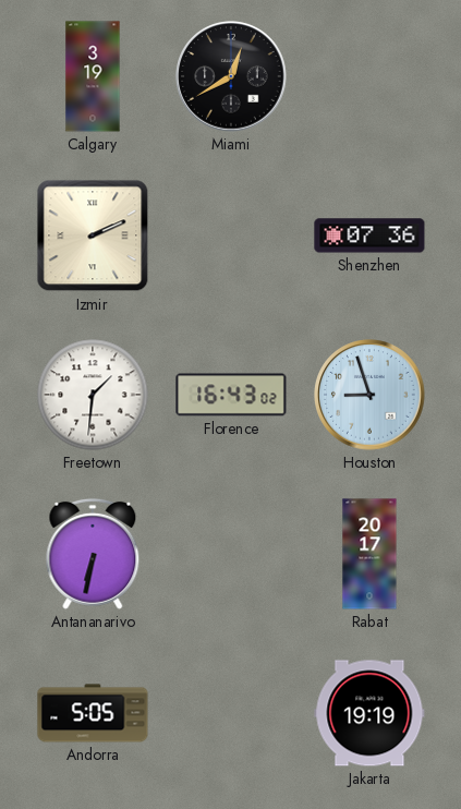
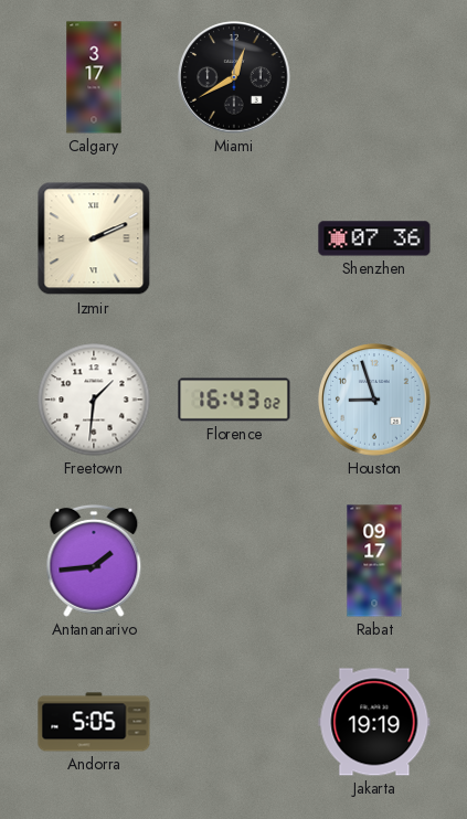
Calgary: 3:19 -> 3:17
Antananarivo: 6:32 -> 1:44
Rabat: 20:17 -> 09:17
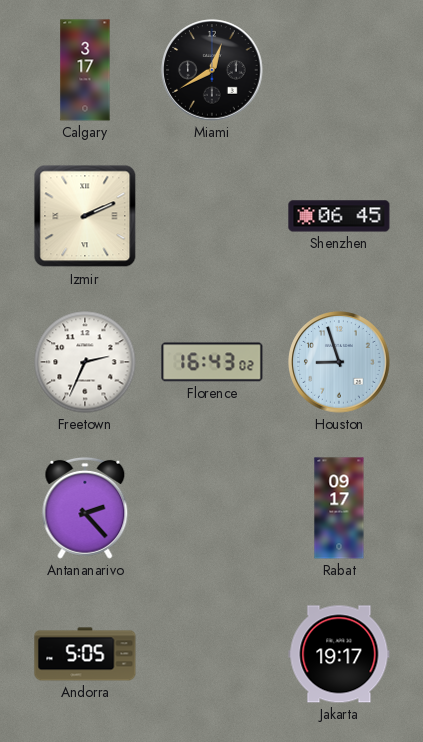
Shenzhen: 07:36 -> 06:45
Freetown: 1:31 -> 2:34
Antananarivo: 1:44 -> 2:23
Jakarta: 19:19 -> 19:17
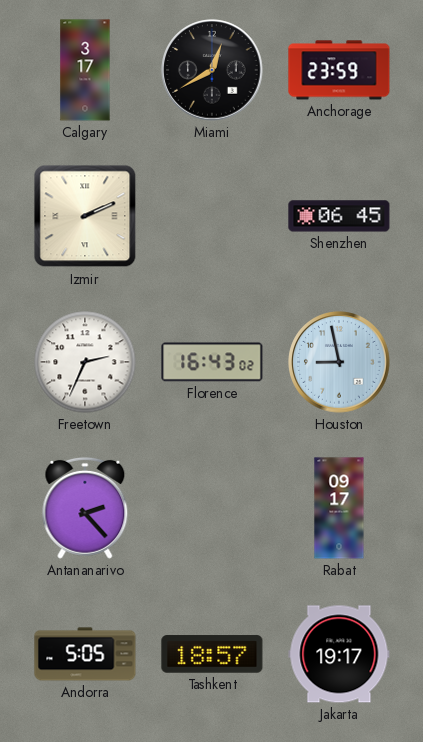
Anchorage: none -> 23:59
Houston: 8:57 -> 8:58
Tashkent: none -> 18:57
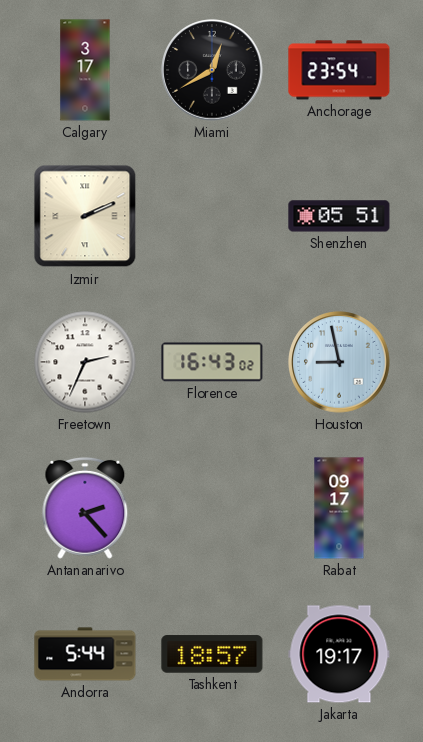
Anchorage: 23:59 -> 23:54
Shenzhen: 06:45 -> 05:51
Andorra: 5:05 -> 5:44
